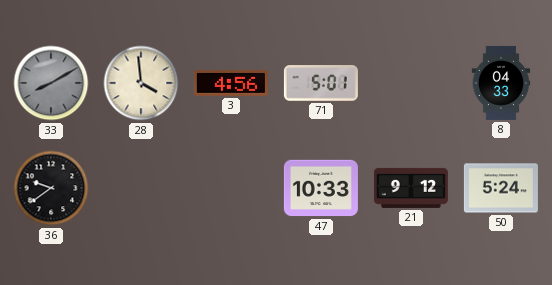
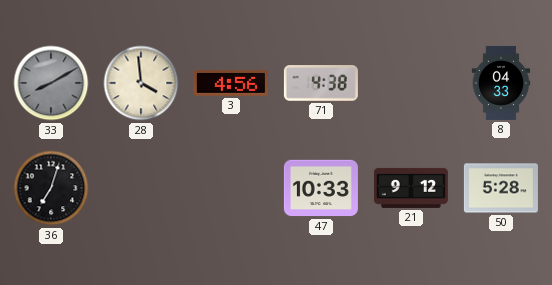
71: 5:01 -> 4:38
36: 9:39 -> 7:03
50: 5:24 -> 5:28
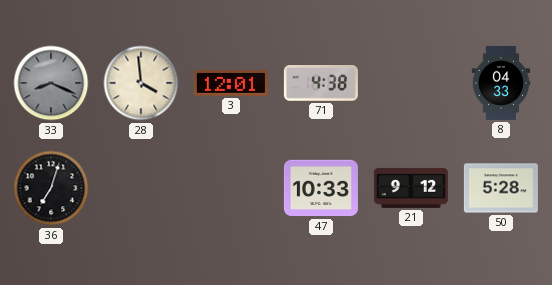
33: 8:10 -> 8:19
3: 4:56 -> 12:01
